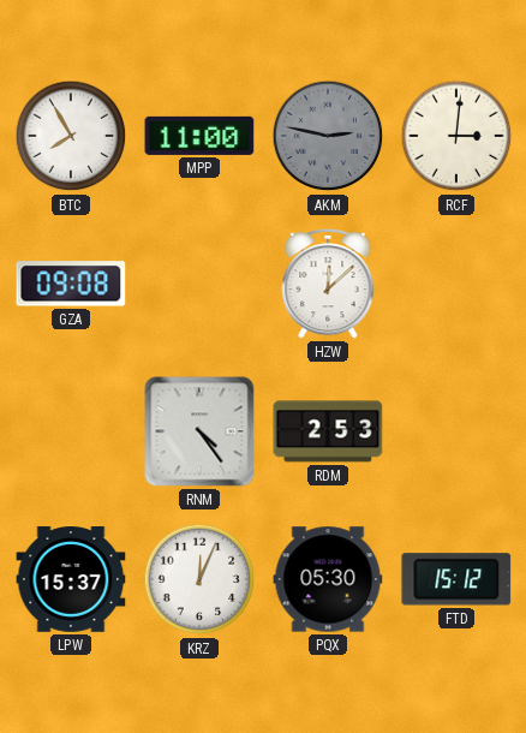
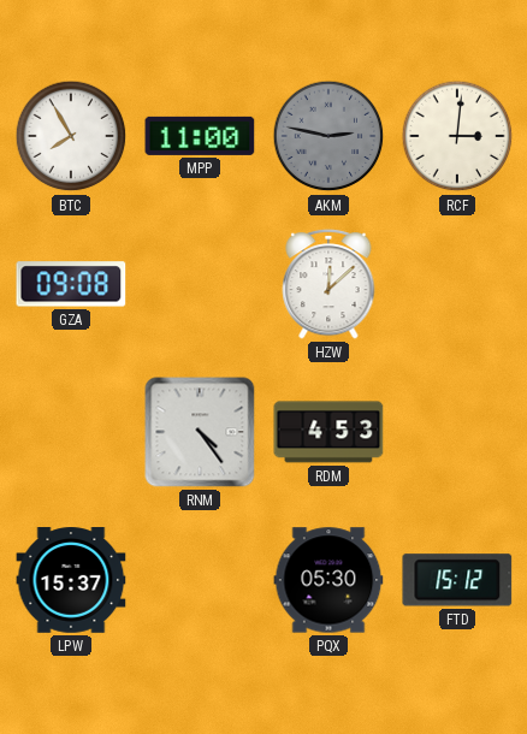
RDM: 2:53 -> 4:53
KRZ: 12:04 -> none
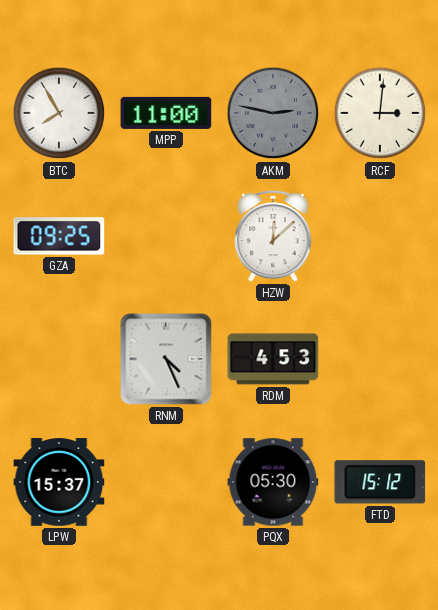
GZA: 09:08 -> 09:25
RNM: 4:24 -> 4:26
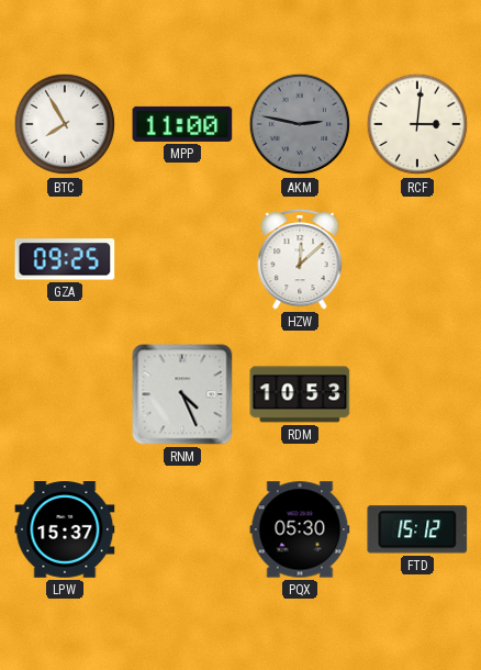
RDM: 4:53 -> 10:53
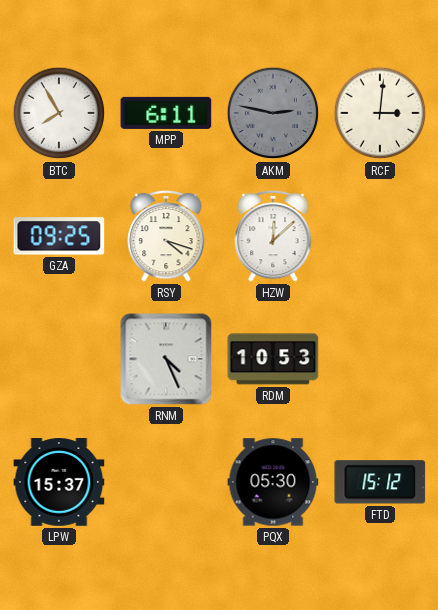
MPP: 11:00 -> 6:11
RSY: none -> 4:18
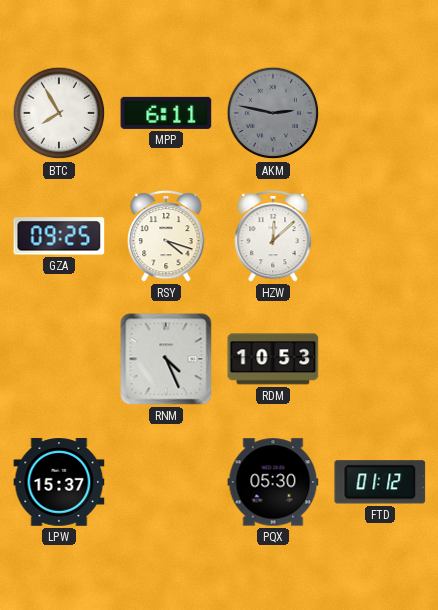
RCF: 3:01 -> none
FTD: 15:12 -> 01:12
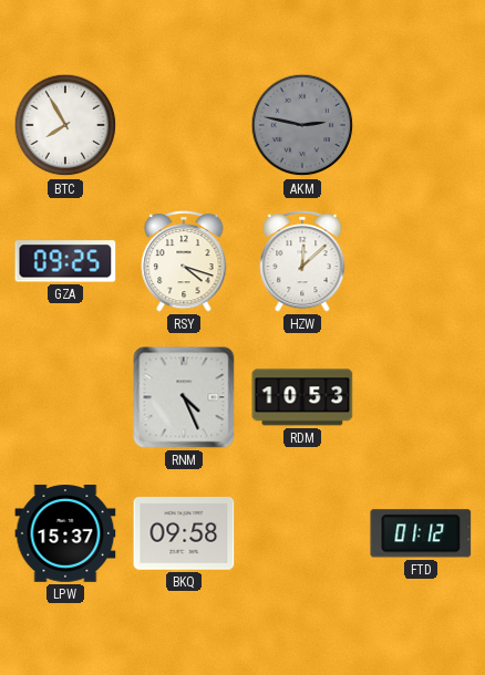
MPP: 6:11 -> none
BKQ: none -> 09:58
PQX: 05:30 -> none
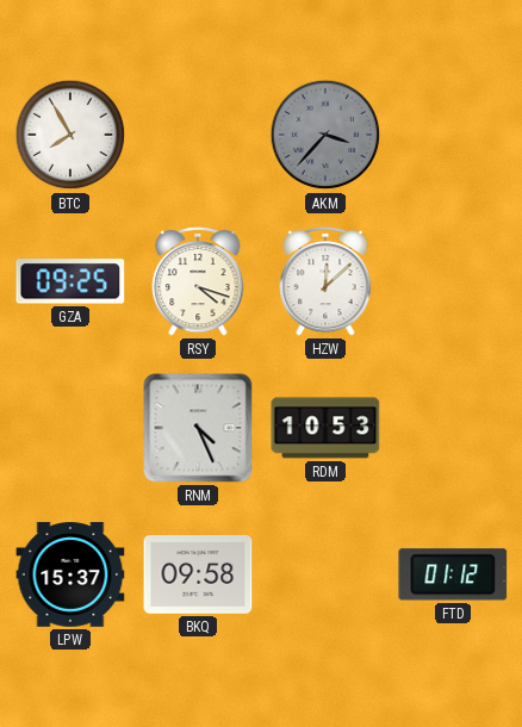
AKM: 2:47 -> 3:37
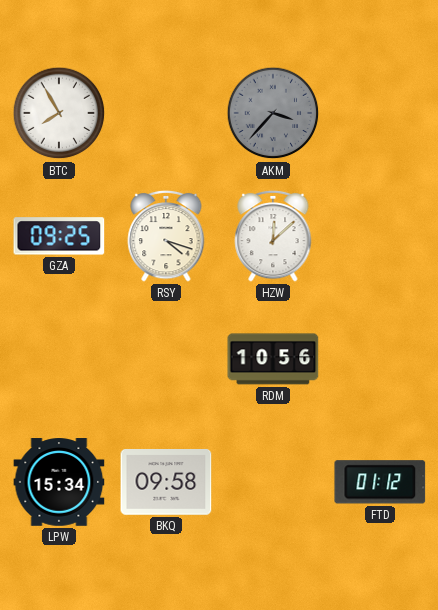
RNM: 4:26 -> none
RDM: 10:53 -> 10:56
LPW: 15:37 -> 15:34
